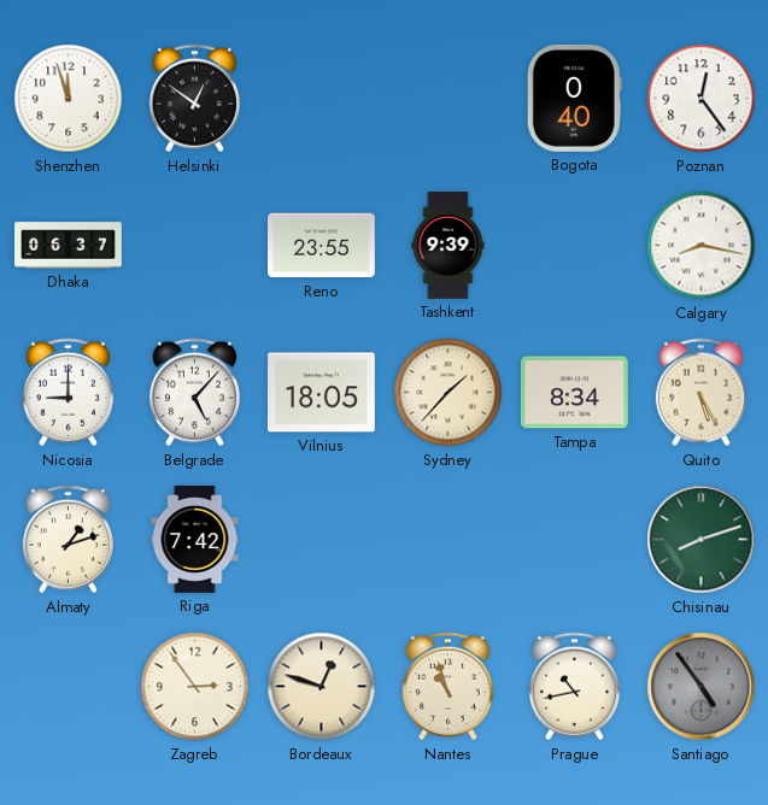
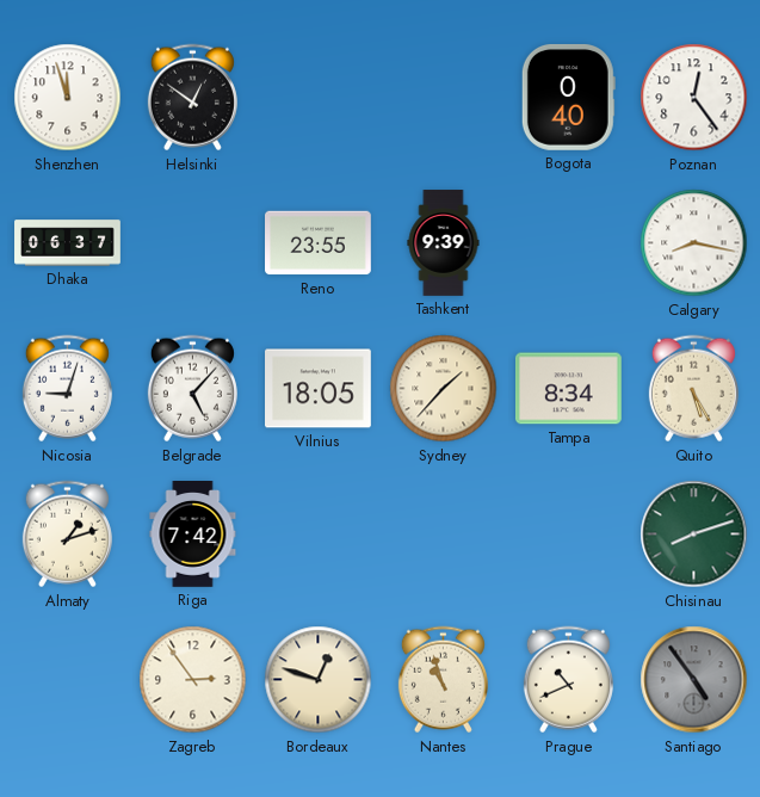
Nicosia: 9:00 -> 9:03
Prague: 10:43 -> 10:41
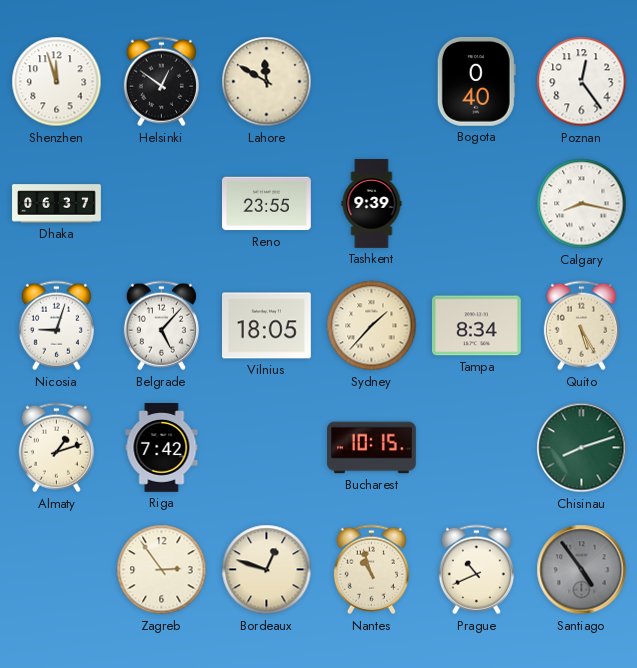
Lahore: none -> 11:50
Bucharest: none -> 10:15
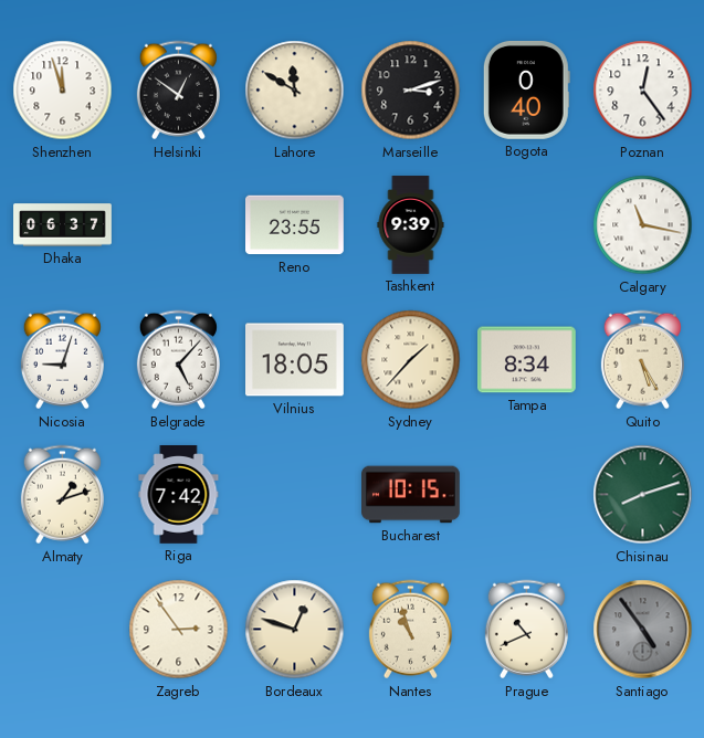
Marseille: none -> 3:12
Calgary: 8:17 -> 11:17
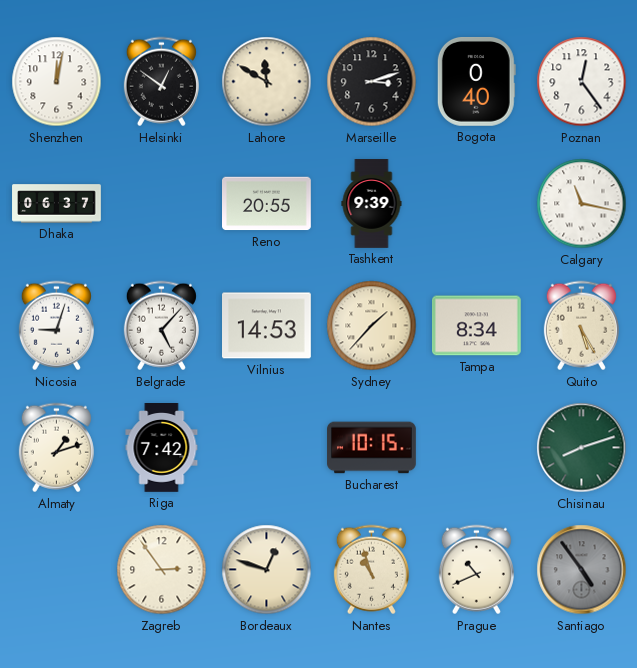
Shenzhen: 11:57 -> 12:02
Reno: 23:55 -> 20:55
Vilnius: 18:05 -> 14:53
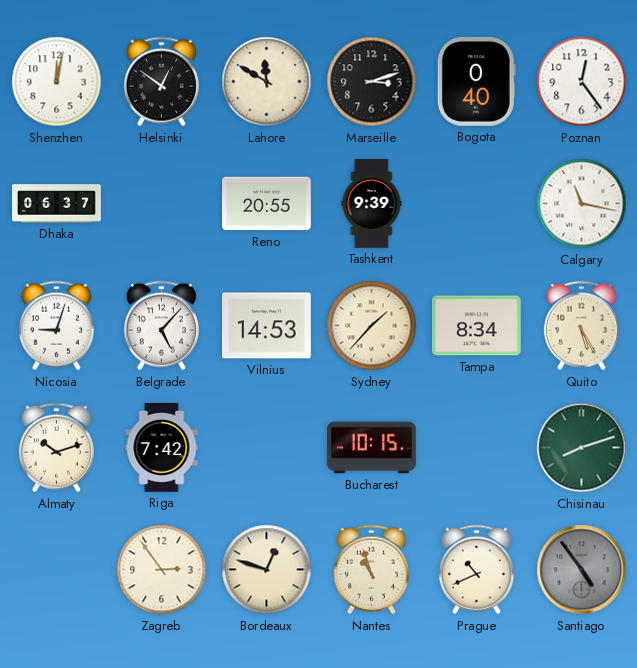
Almaty: 1:12 -> 10:12
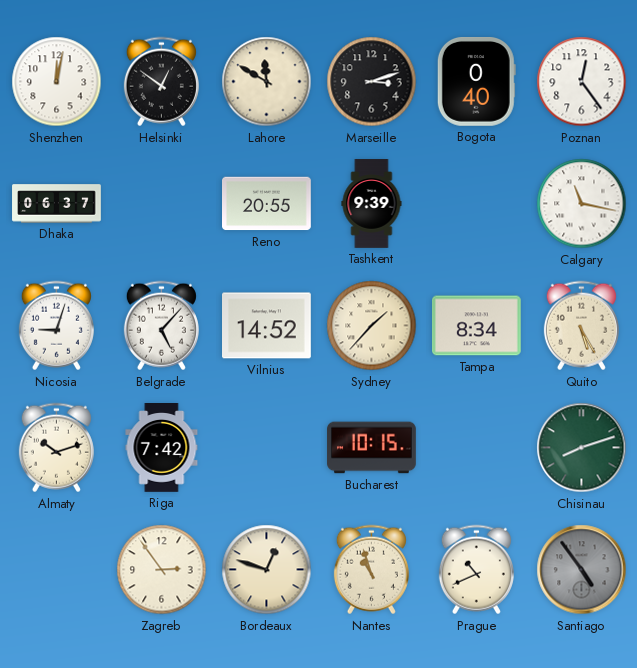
Vilnius: 14:53 -> 14:52
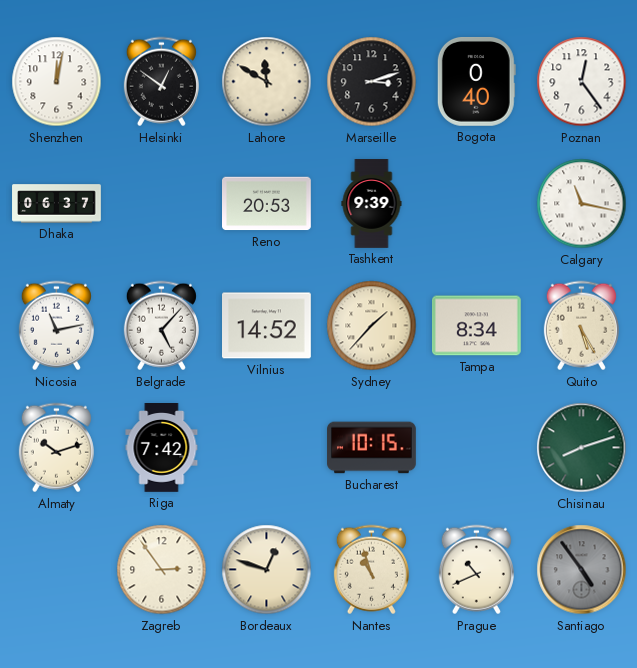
Reno: 20:55 -> 20:53
Nicosia: 9:03 -> 11:13
